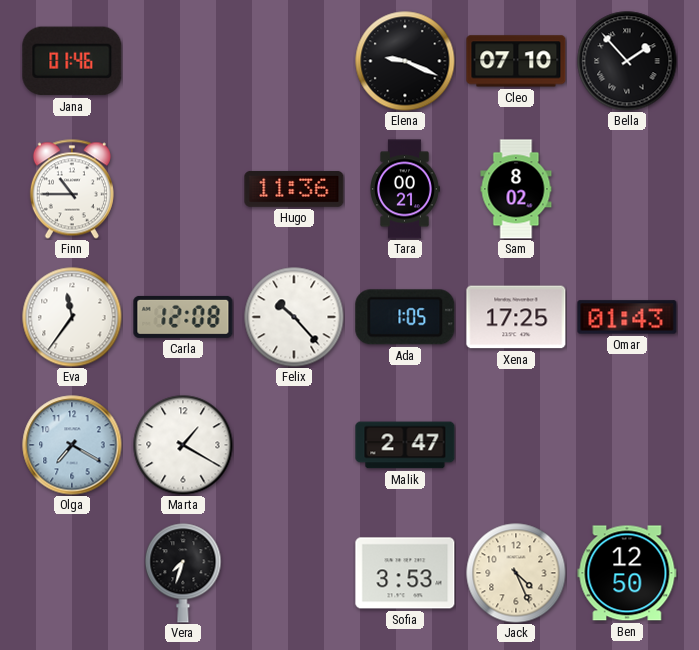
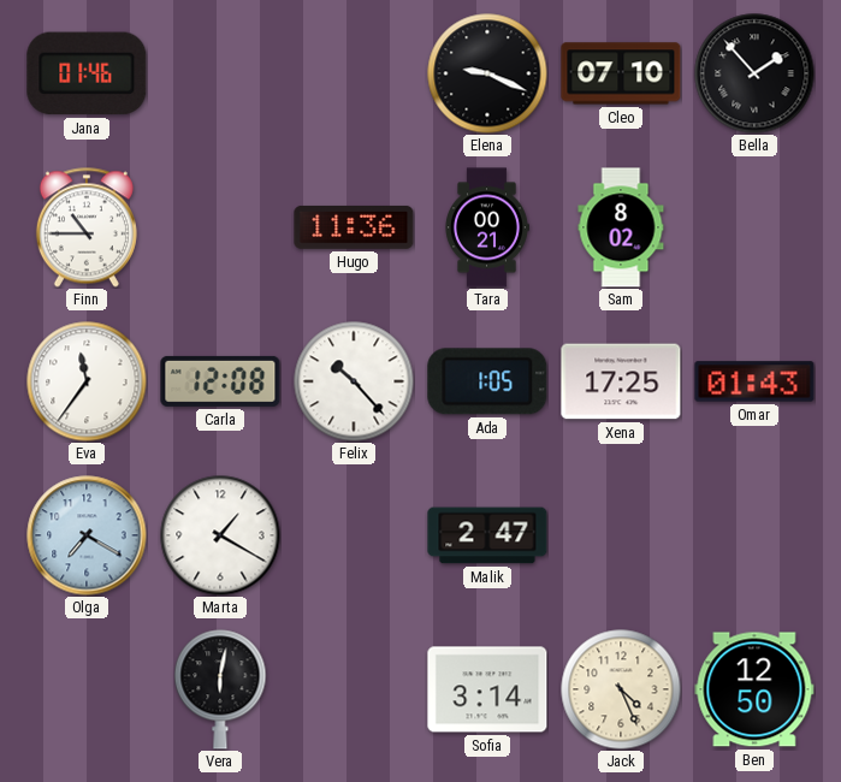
Vera: 7:33 -> 6:02
Sofia: 3:53 -> 3:14
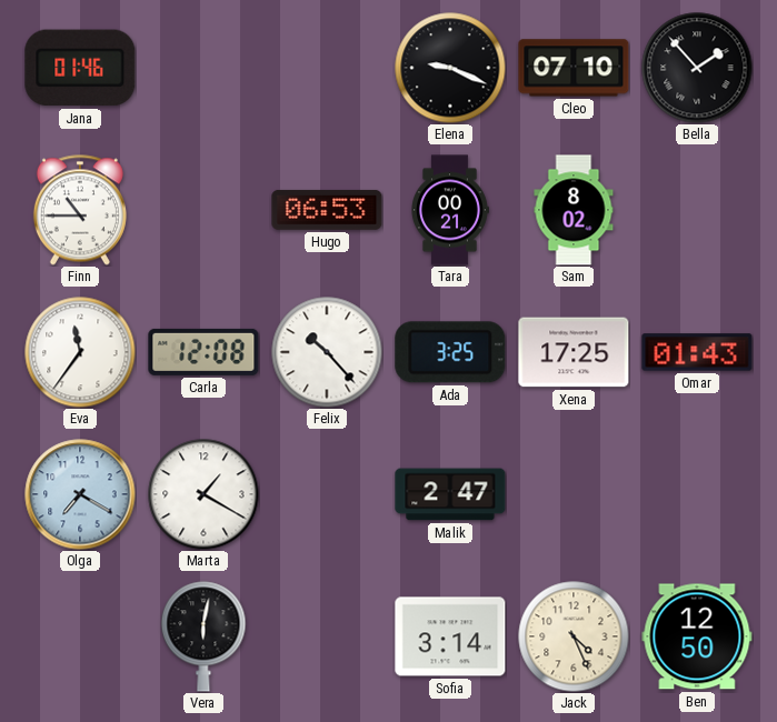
Hugo: 11:36 -> 06:53
Ada: 1:05 -> 3:25
